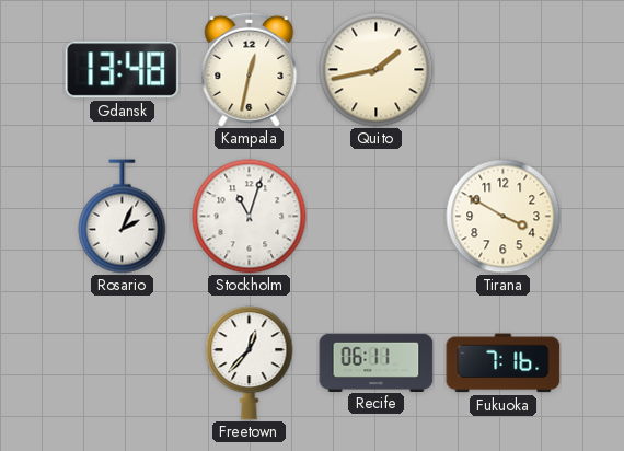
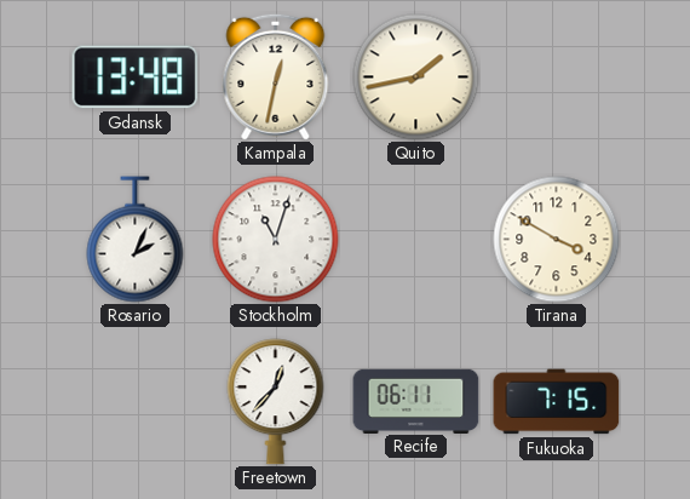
Fukuoka: 7:16 -> 7:15
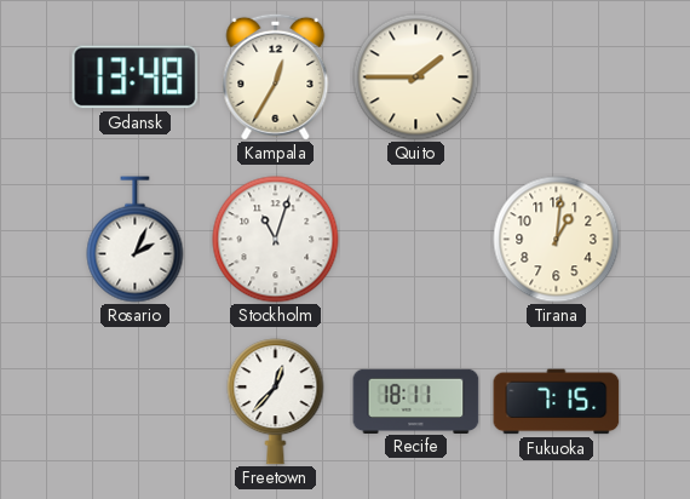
Kampala: 12:32 -> 12:35
Quito: 1:43 -> 1:45
Tirana: 3:50 -> 1:01
Recife: 06:11 -> 18:11
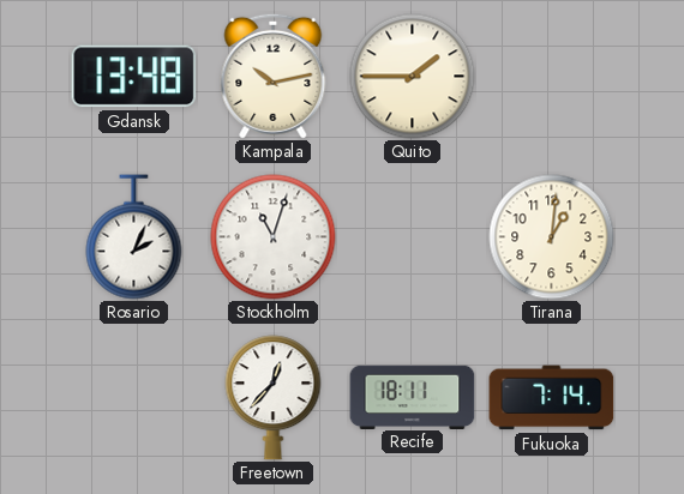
Kampala: 12:35 -> 10:13
Fukuoka: 7:15 -> 7:14
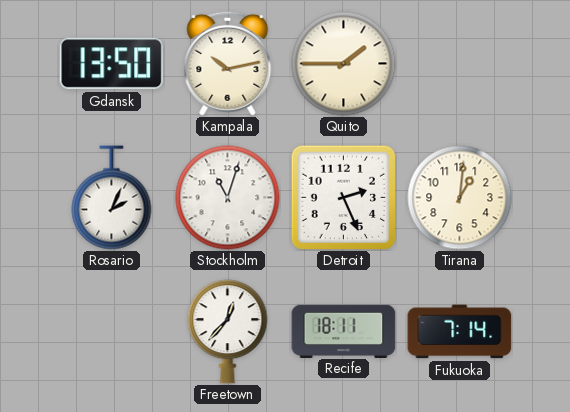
Gdansk: 13:48 -> 13:50
Detroit: none -> 2:26
